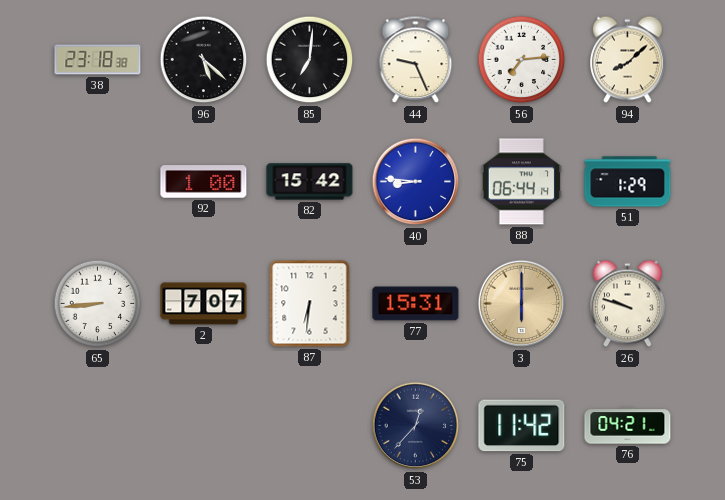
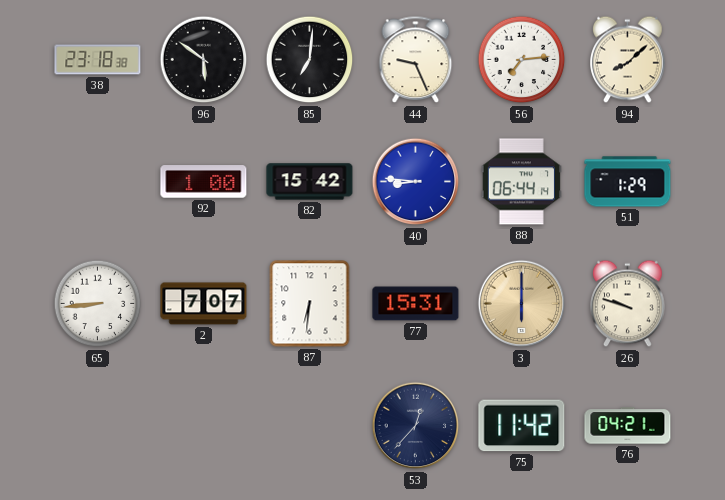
96: 5:22 -> 5:51
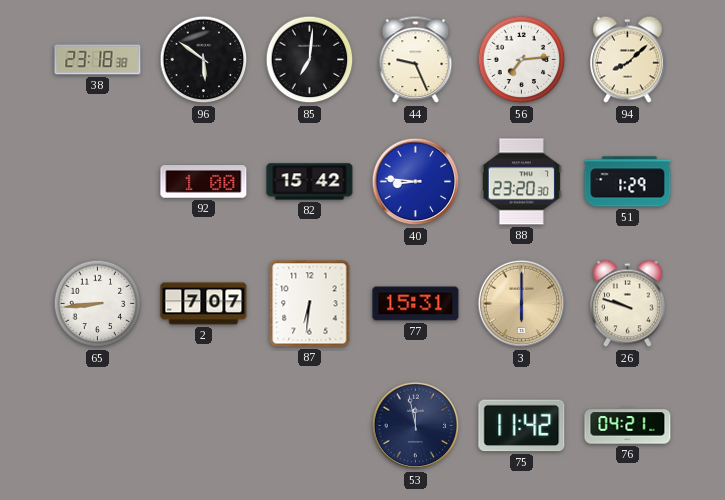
88: 06:44 -> 23:20
53: 12:37 -> 11:58
